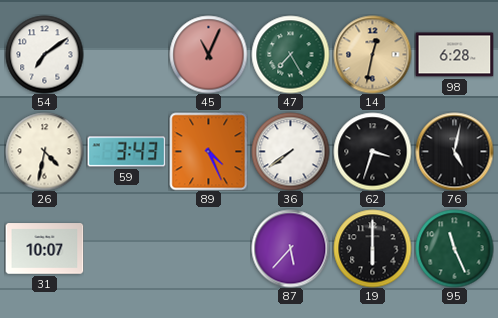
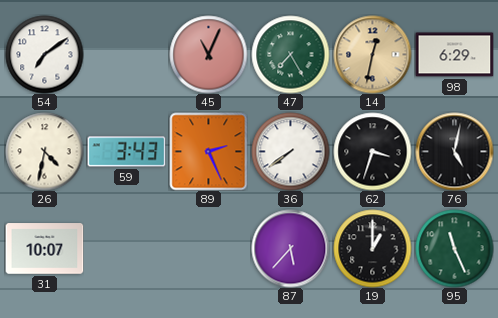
98: 6:28 -> 6:29
89: 4:26 -> 2:26
19: 6:00 -> 1:00
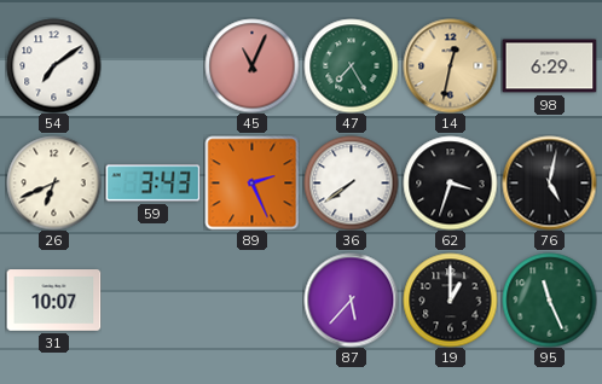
26: 4:32 -> 6:41
